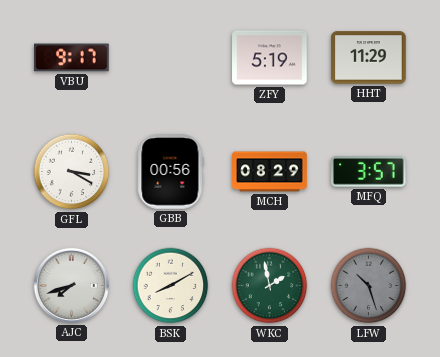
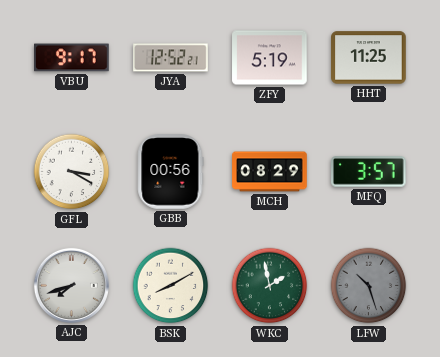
JYA: none -> 12:52
HHT: 11:29 -> 11:25
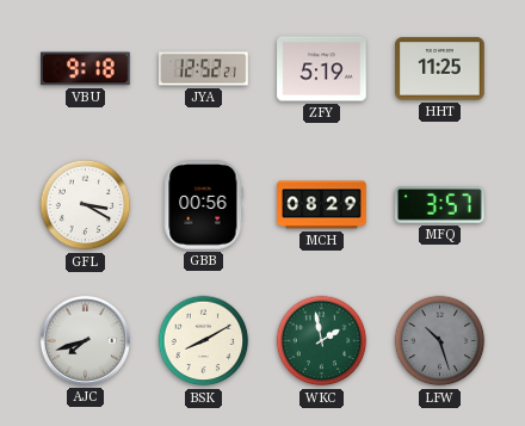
VBU: 9:17 -> 9:18
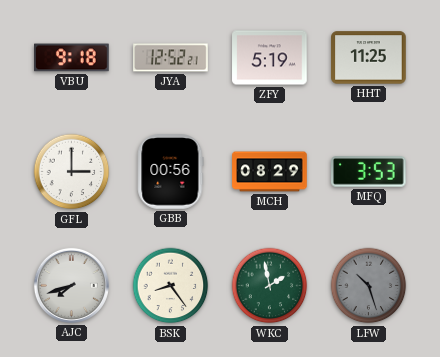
GFL: 3:20 -> 3:00
MFQ: 3:57 -> 3:53
BSK: 8:10 -> 8:24
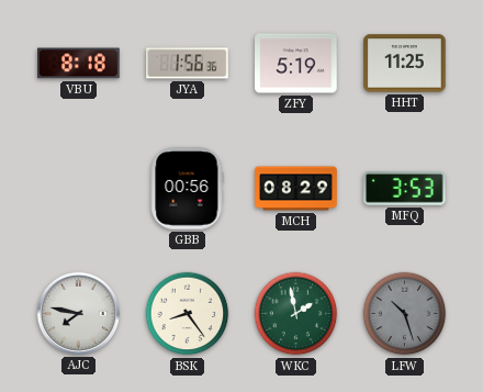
VBU: 9:18 -> 8:18
JYA: 12:52 -> 1:56
GFL: 3:00 -> none
AJC: 7:42 -> 7:47
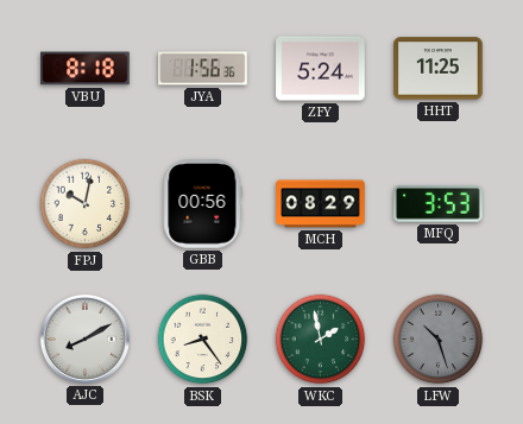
ZFY: 5:19 -> 5:24
FPJ: none -> 10:02
AJC: 7:47 -> 8:10
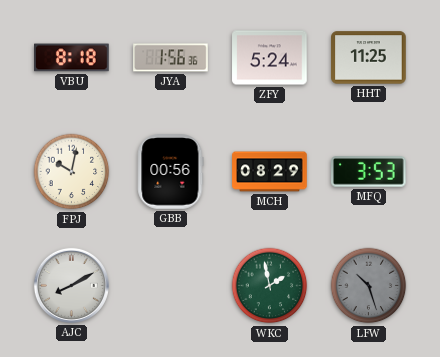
BSK: 8:24 -> none
